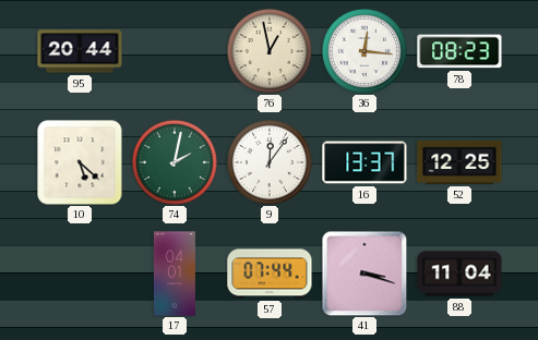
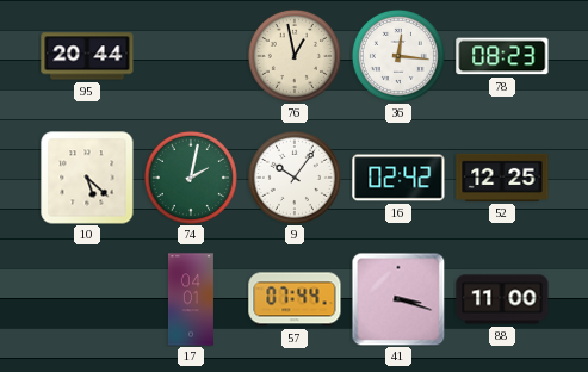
9: 12:06 -> 10:06
16: 13:37 -> 02:42
88: 11:04 -> 11:00
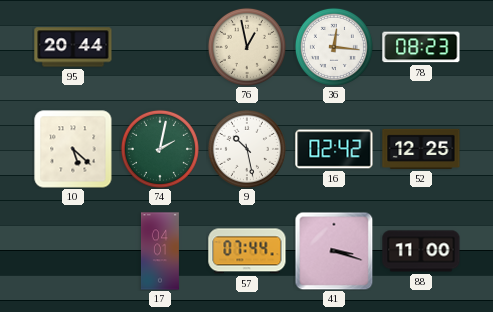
9: 10:06 -> 10:28
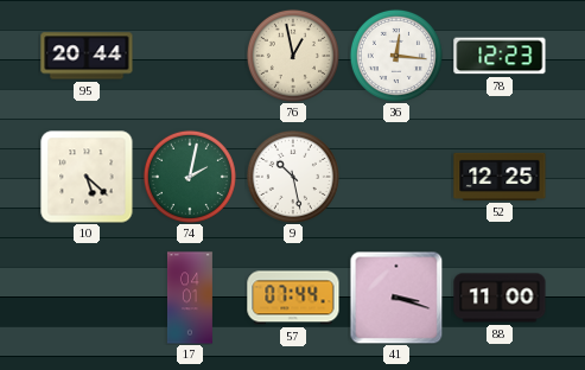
78: 08:23 -> 12:23
16: 02:42 -> none
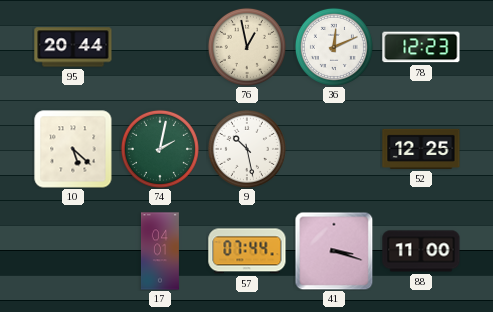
36: 12:16 -> 12:11
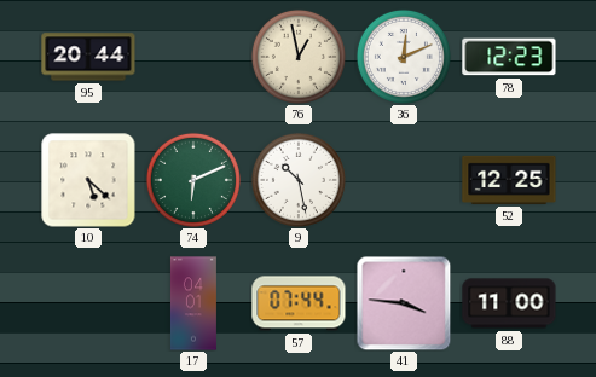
74: 2:02 -> 6:11
41: 3:18 -> 3:46
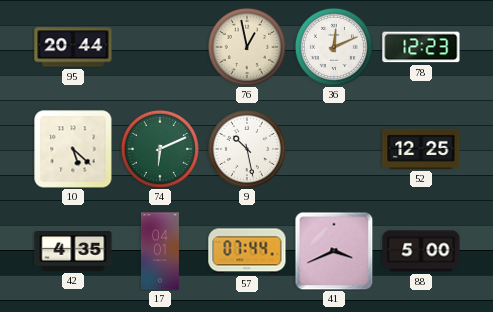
42: none -> 4:35
41: 3:46 -> 3:41
88: 11:00 -> 5:00
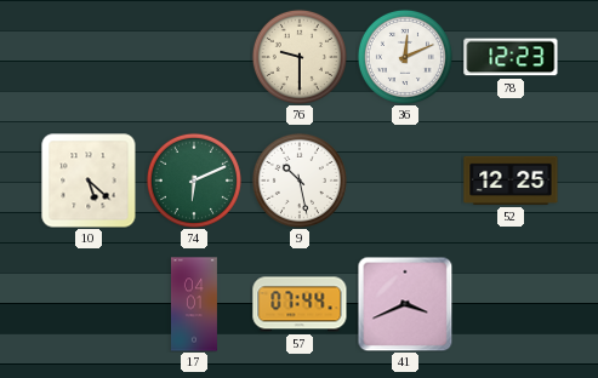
95: 20:44 -> none
76: 12:58 -> 9:30
42: 4:35 -> none
88: 5:00 -> none
